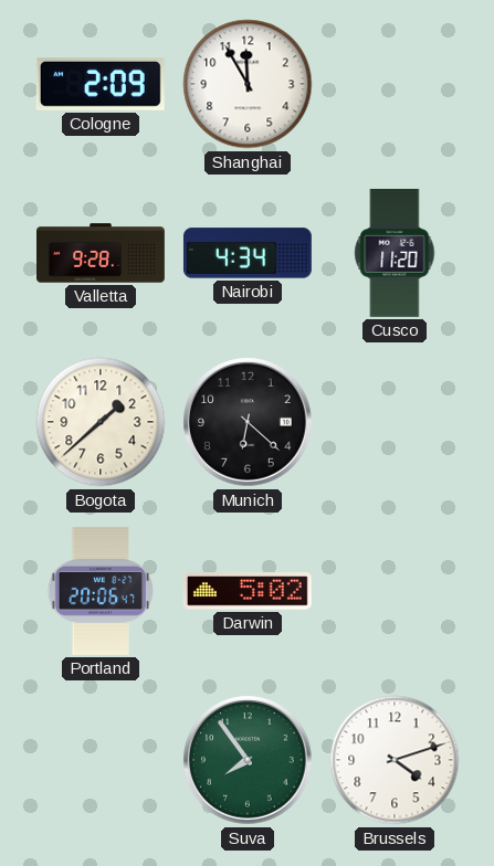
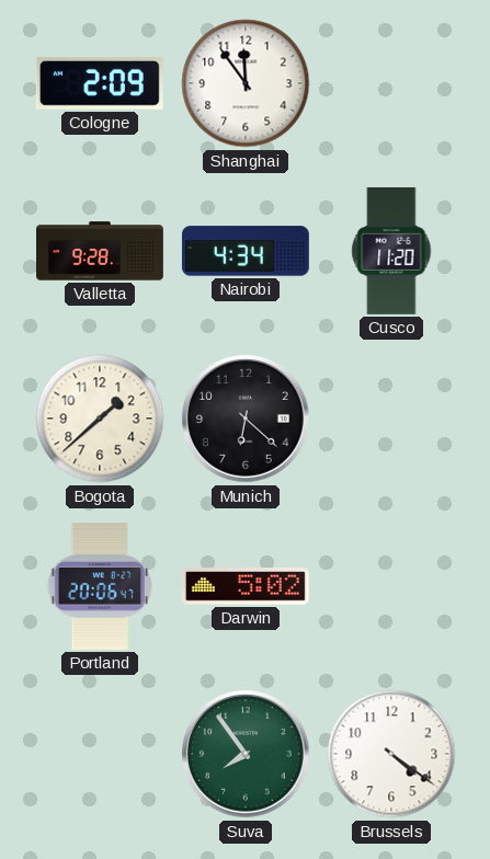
Shanghai: 11:55 -> 11:54
Brussels: 4:12 -> 4:21
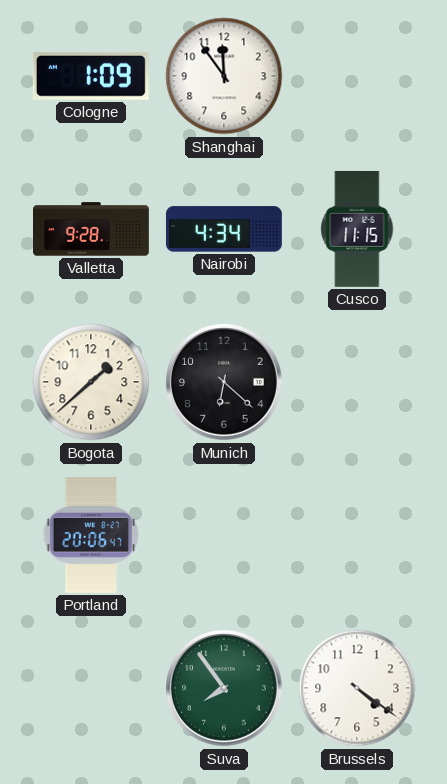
Cologne: 2:09 -> 1:09
Cusco: 11:20 -> 11:15
Darwin: 5:02 -> none
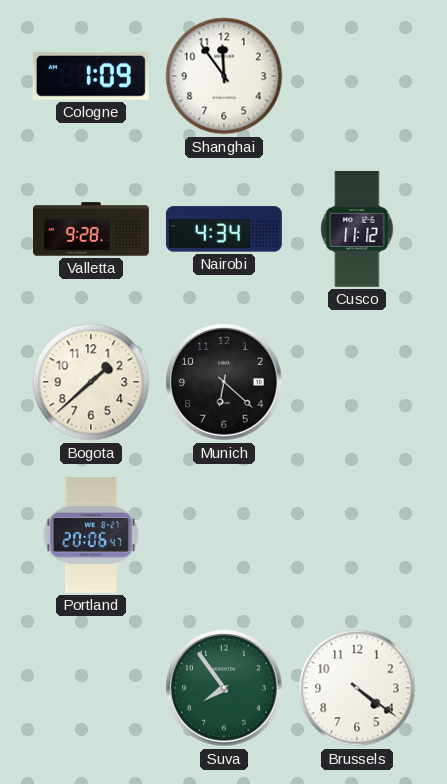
Cusco: 11:15 -> 11:12
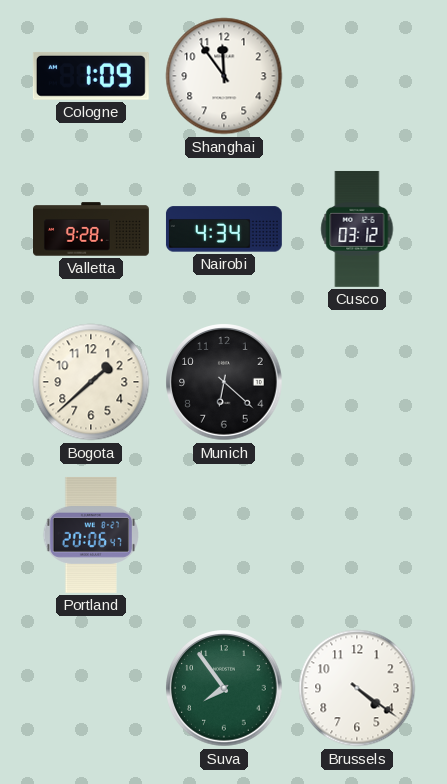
Cusco: 11:12 -> 03:12
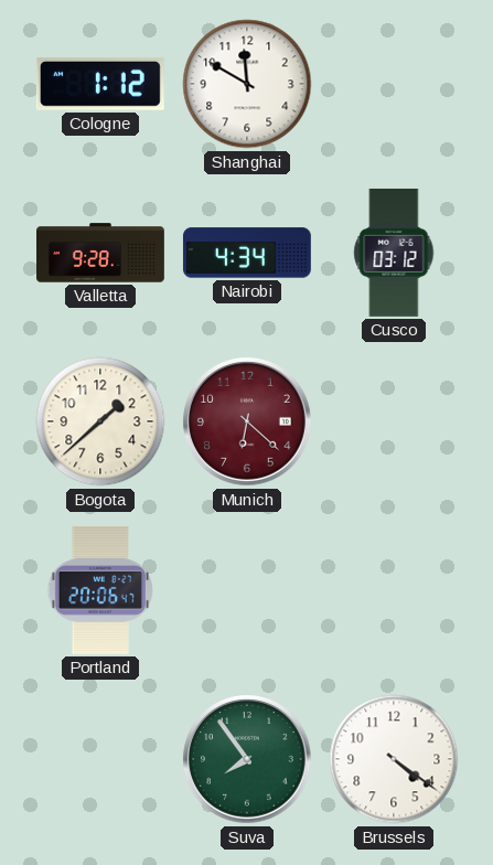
Cologne: 1:09 -> 1:12
Shanghai: 11:54 -> 11:50
Munich dial: black -> burgundy
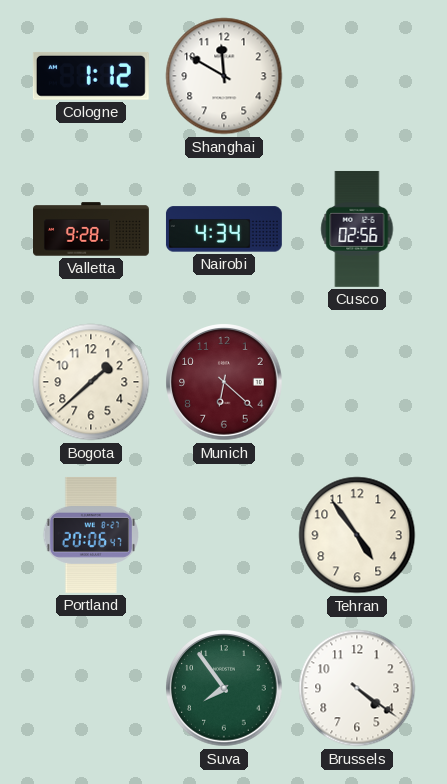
Cusco: 03:12 -> 02:56
Tehran: none -> 4:54
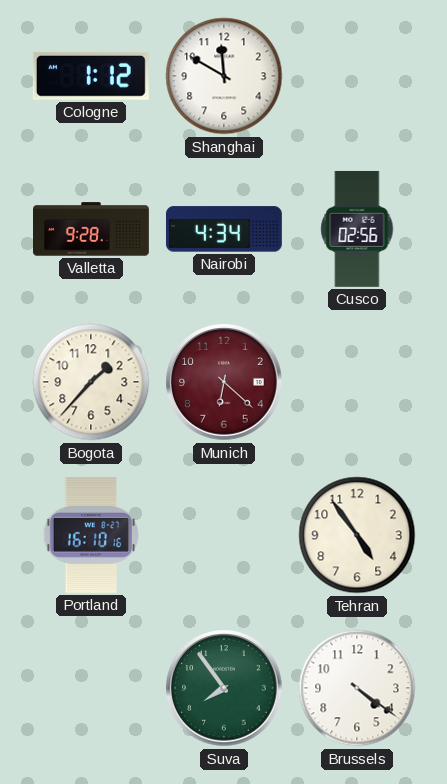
Bogota: 1:38 -> 1:37
Portland: 20:06 -> 16:10
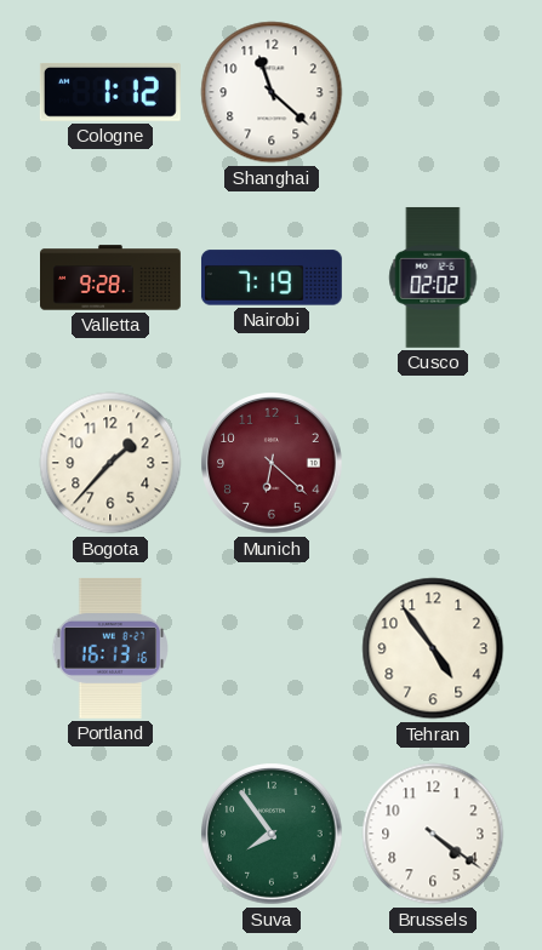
Shanghai: 11:50 -> 11:22
Nairobi: 4:34 -> 7:19
Cusco: 02:56 -> 02:02
Portland: 16:10 -> 16:13
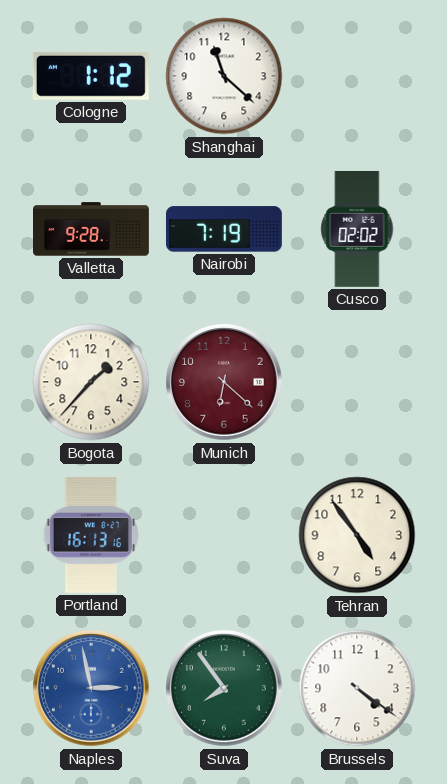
Naples: none -> 2:58
